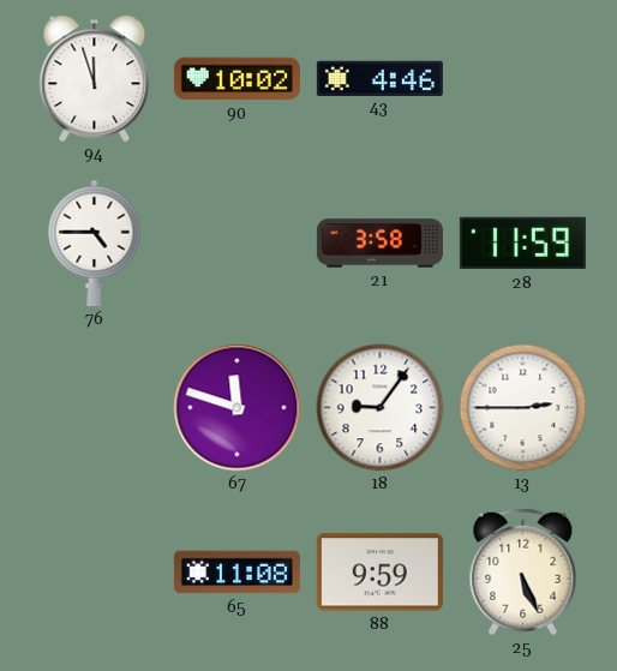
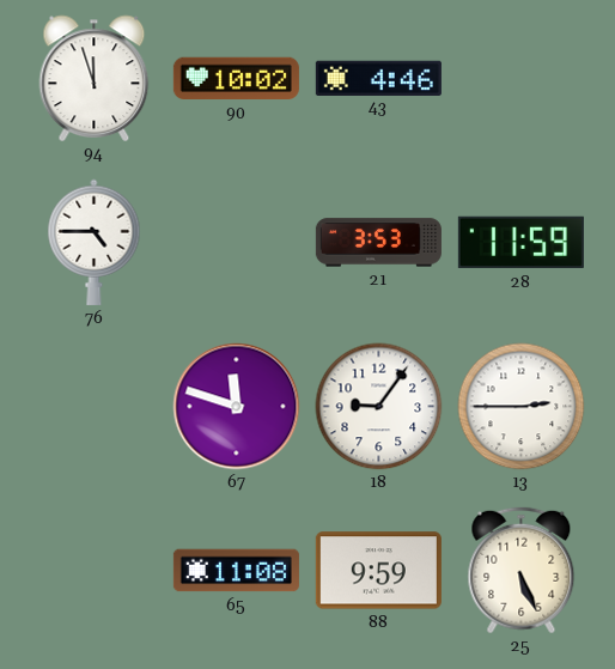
21: 3:58 -> 3:53
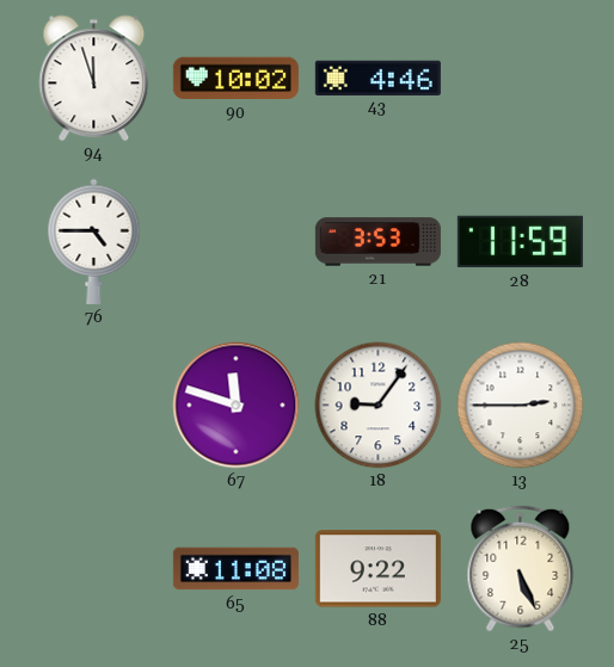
88: 9:59 -> 9:22
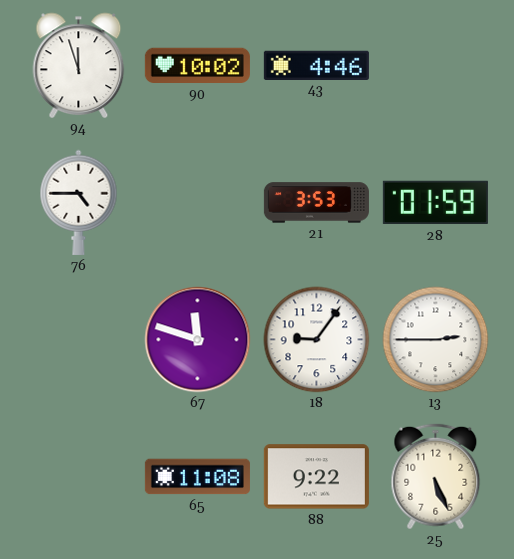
28: 11:59 -> 01:59
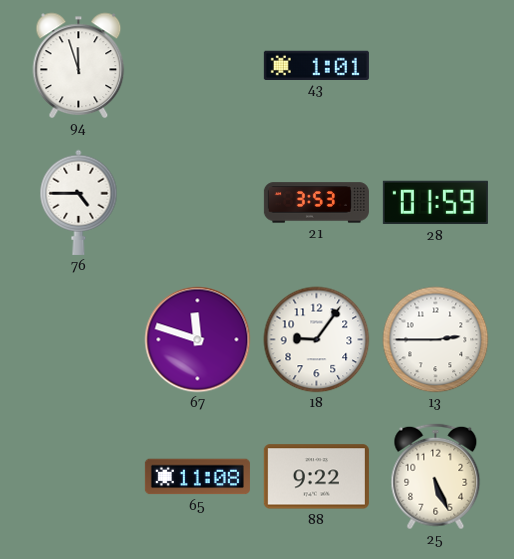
90: 10:02 -> none
43: 4:46 -> 1:01
